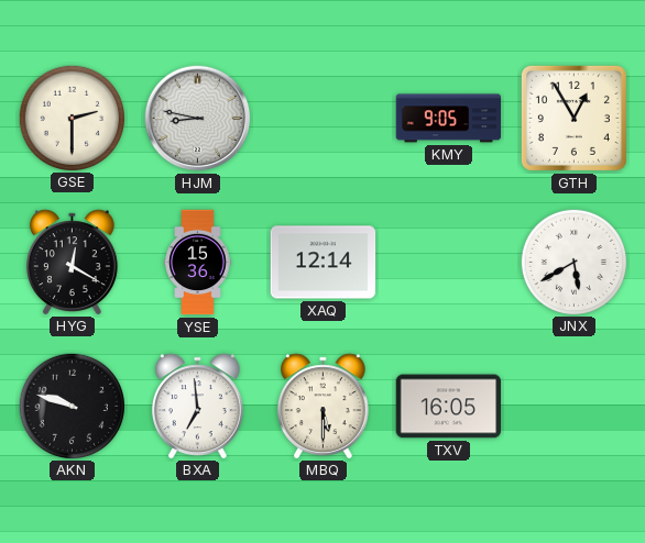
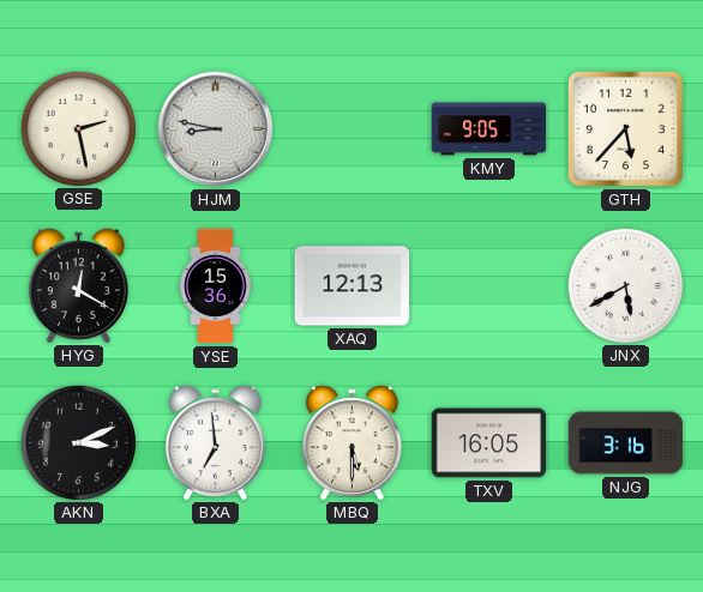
GSE: 2:30 -> 2:28
GTH: 12:55 -> 5:37
XAQ: 12:14 -> 12:13
AKN: 9:48 -> 3:11
NJG: none -> 3:16
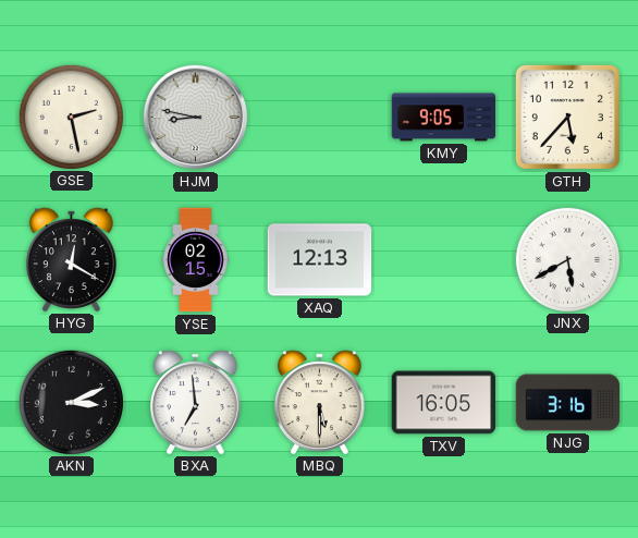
YSE: 15:36 -> 02:15
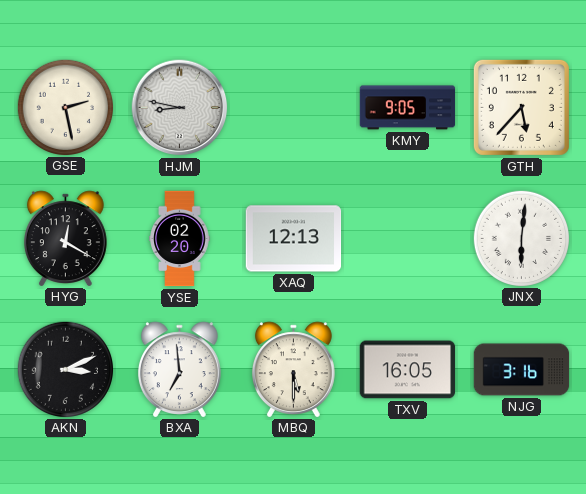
YSE: 02:15 -> 02:20
JNX: 5:40 -> 6:01
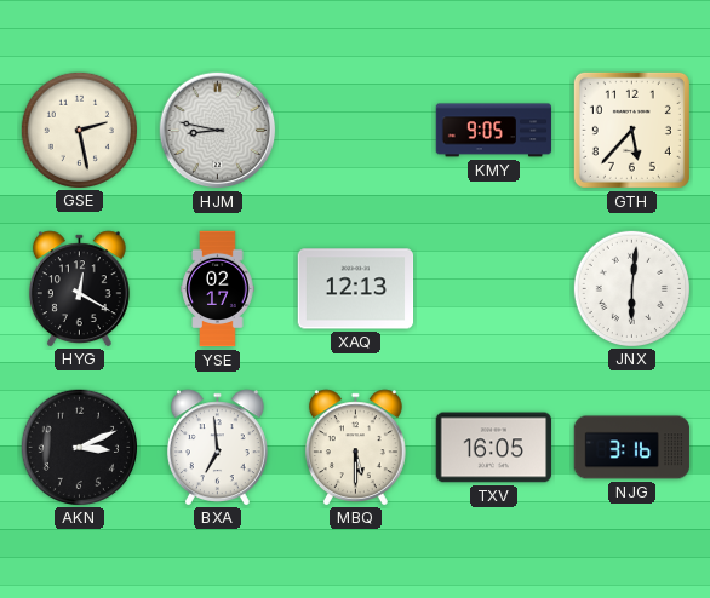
YSE: 02:20 -> 02:17
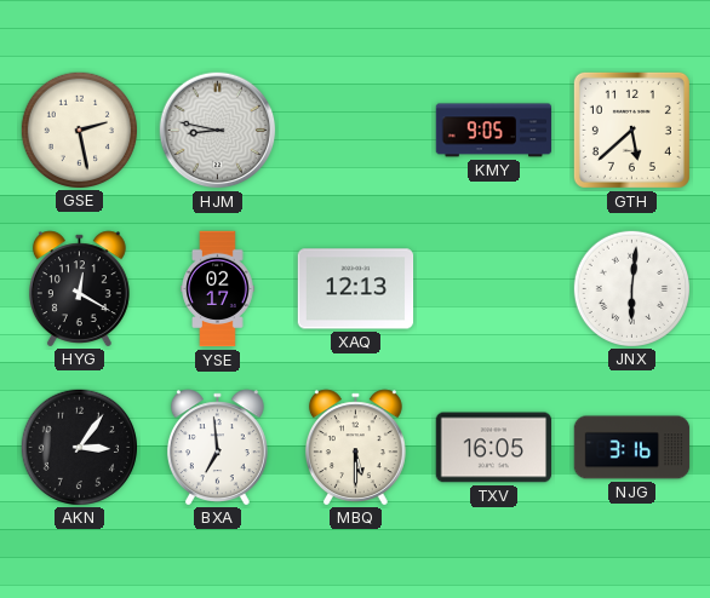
GTH: 5:37 -> 5:38
AKN: 3:11 -> 3:06
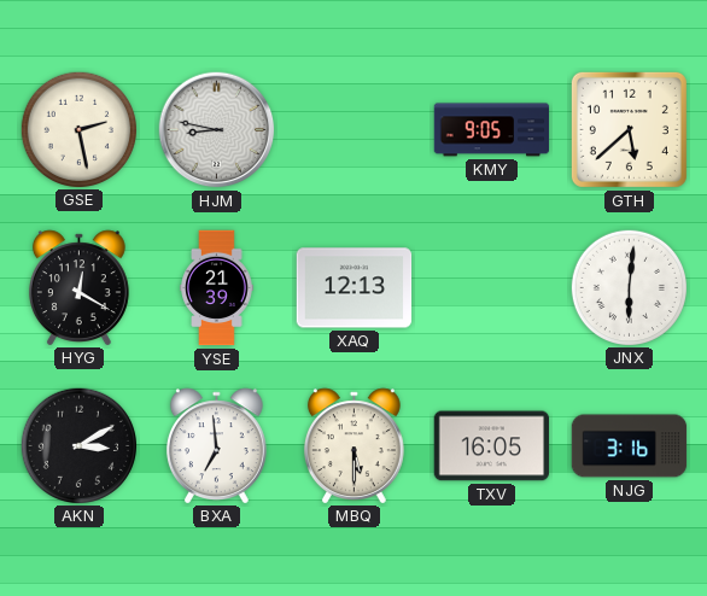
YSE: 02:17 -> 21:39
AKN: 3:06 -> 3:10
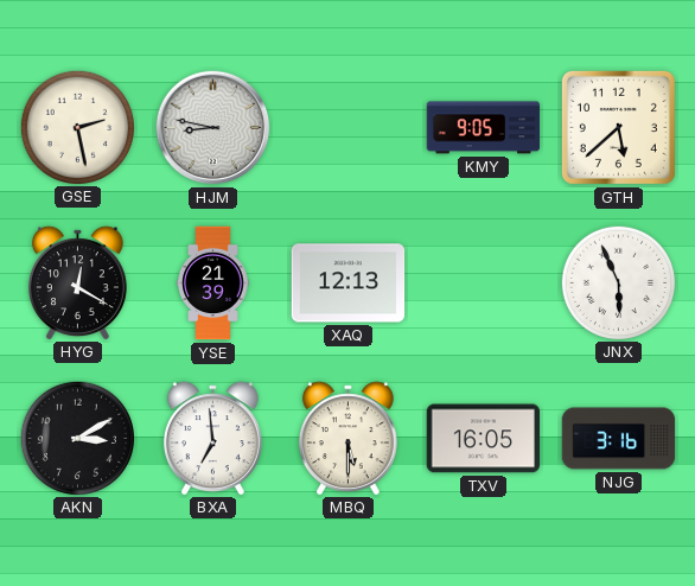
JNX: 6:01 -> 5:56
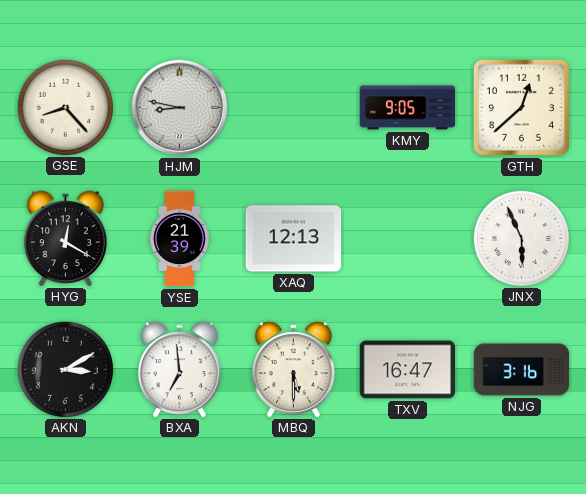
GSE: 2:28 -> 8:23
GTH: 5:38 -> 12:38
TXV: 16:05 -> 16:47
